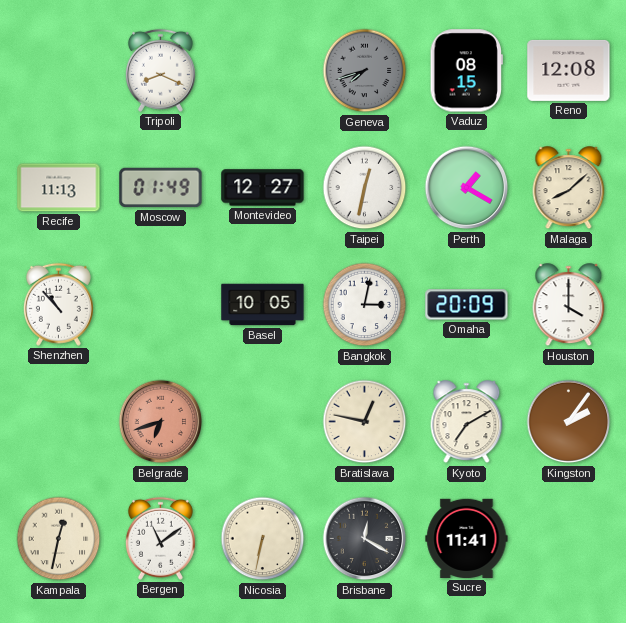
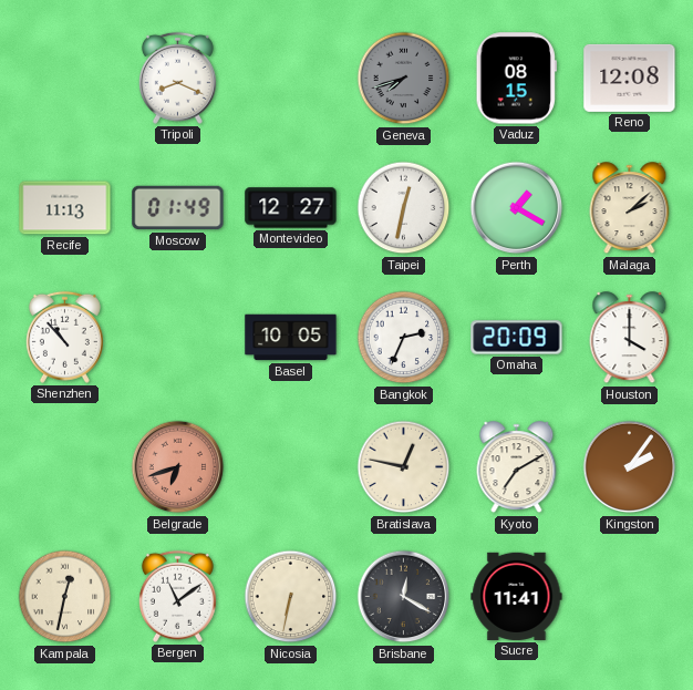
Malaga: 8:08 -> 2:08
Bangkok: 3:02 -> 2:34
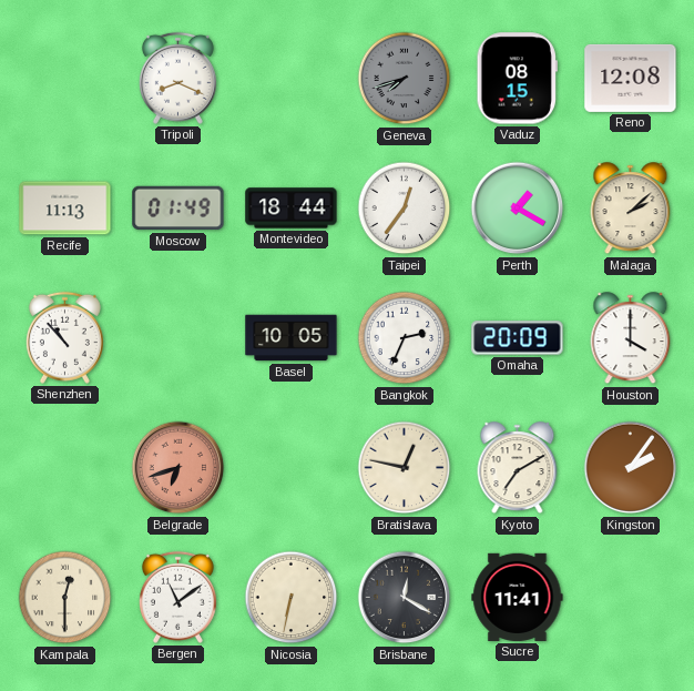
Montevideo: 12:27 -> 18:44
Taipei: 12:32 -> 12:36
Kampala: 12:32 -> 12:30
